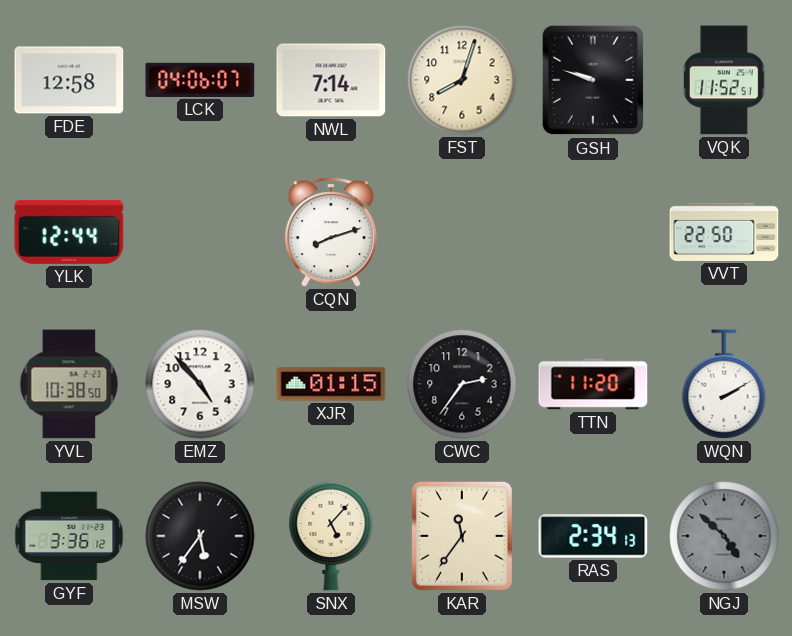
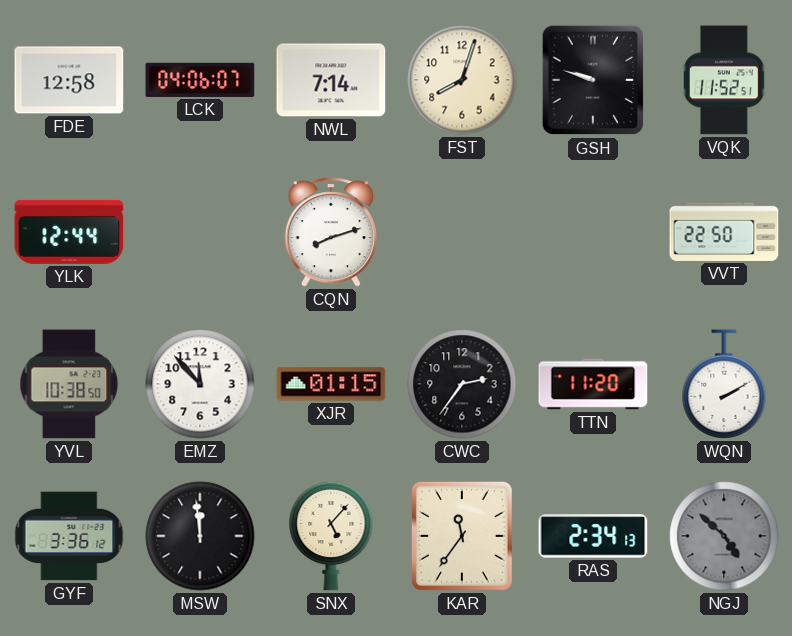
EMZ: 4:53 -> 11:53
MSW: 5:36 -> 11:59
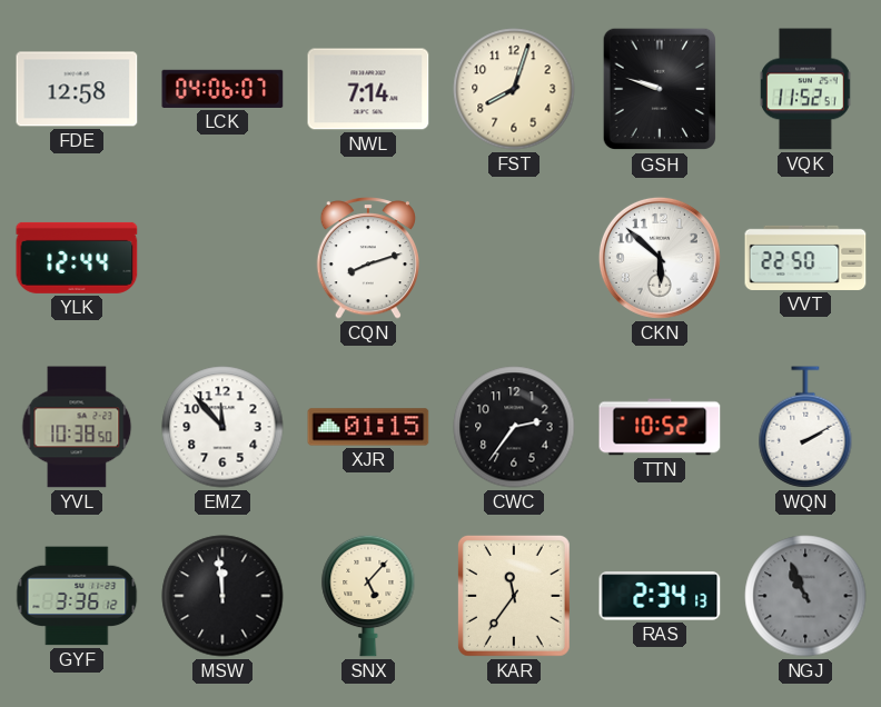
CKN: none -> 5:52
TTN: 11:20 -> 10:52
NGJ: 4:52 -> 10:56
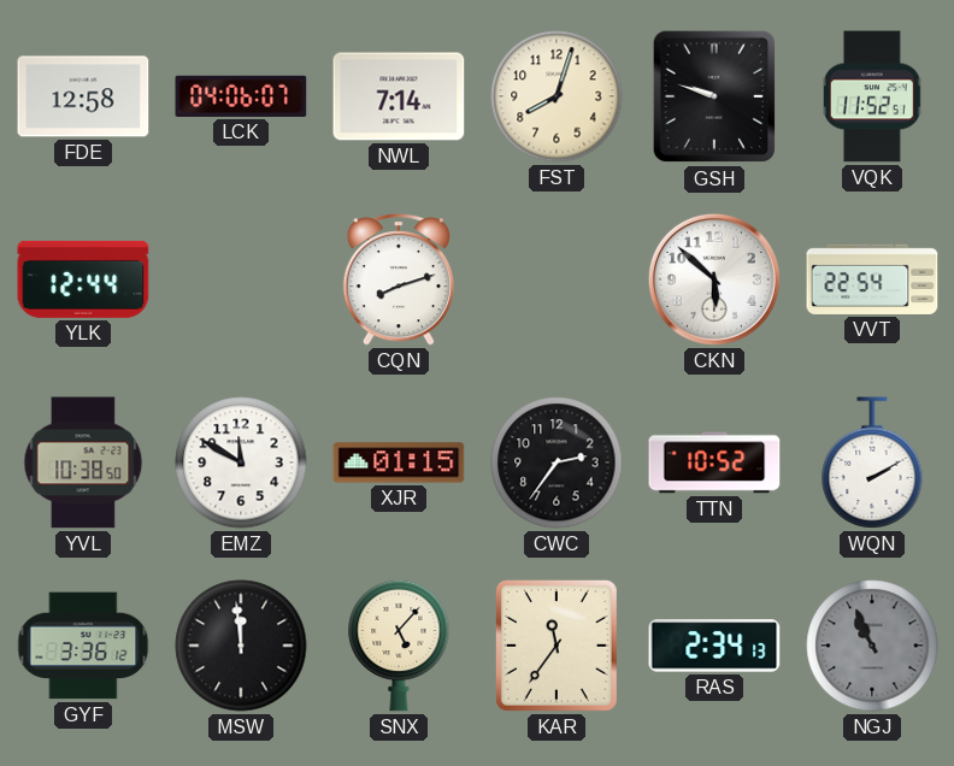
VVT: 22:50 -> 22:54
EMZ: 11:53 -> 11:50
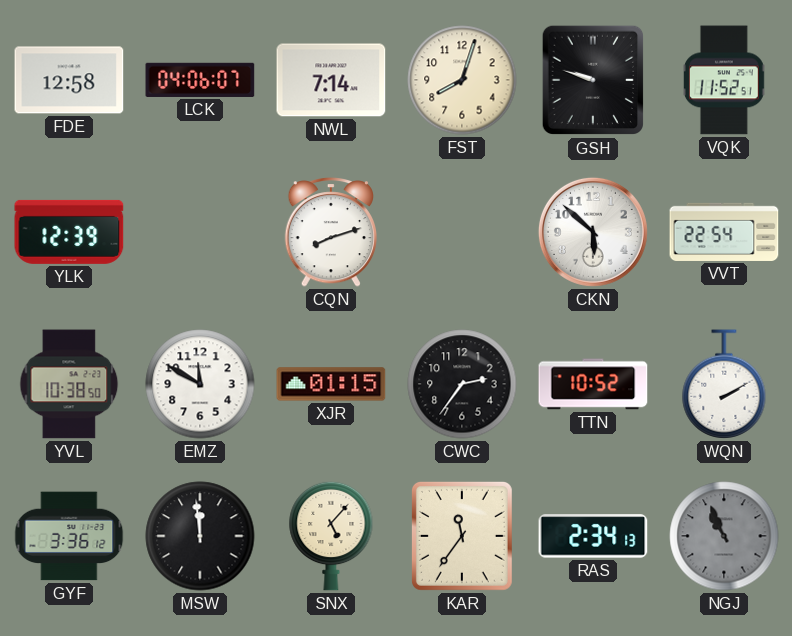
YLK: 12:44 -> 12:39
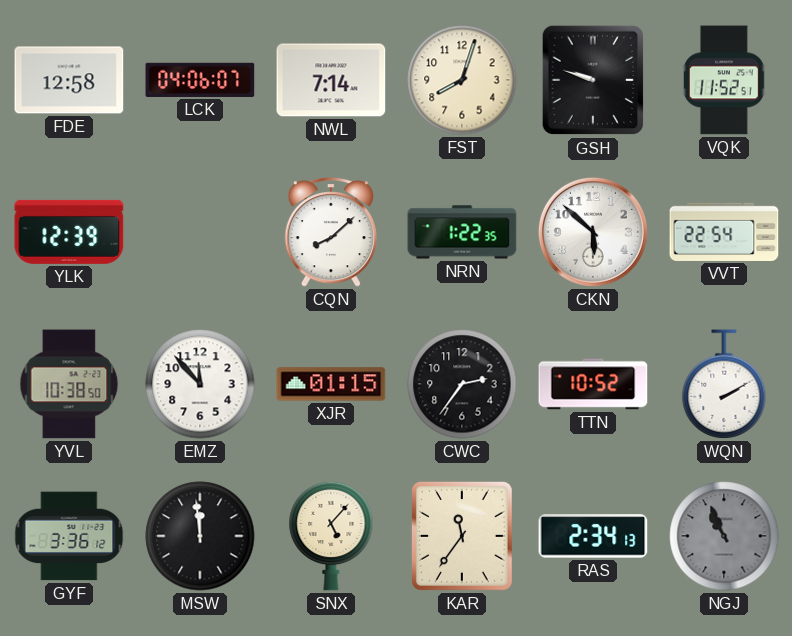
CQN: 8:12 -> 8:08
NRN: none -> 1:22
EMZ: 11:50 -> 11:53
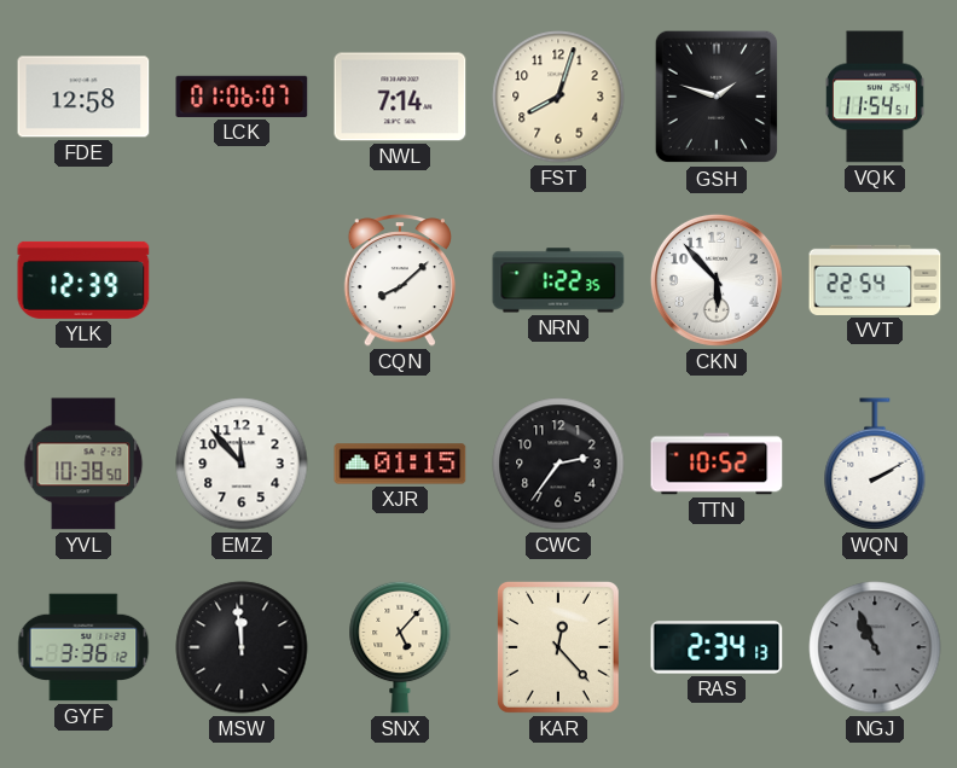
LCK: 04:06 -> 01:06
GSH: 9:48 -> 1:48
VQK: 11:52 -> 11:54
CKN: 5:52 -> 5:53
KAR: 11:36 -> 12:23
